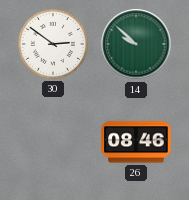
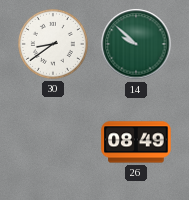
30: 2:51 -> 8:39
26: 08:46 -> 08:49
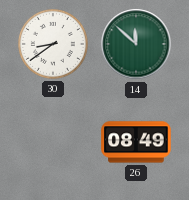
14: 9:52 -> 11:52
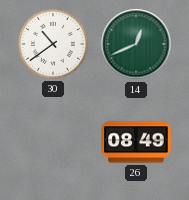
30: 8:39 -> 10:39
14: 11:52 -> 12:41
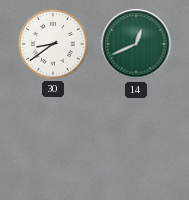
30: 10:39 -> 8:39
26: 08:49 -> none
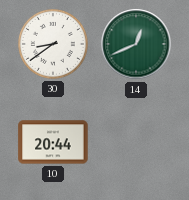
10: none -> 20:44
